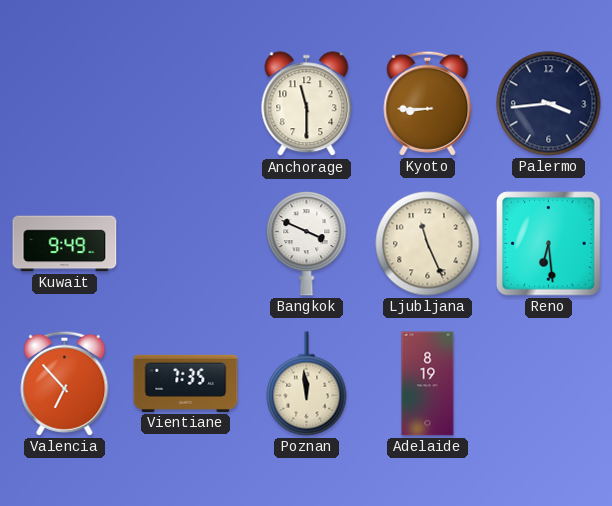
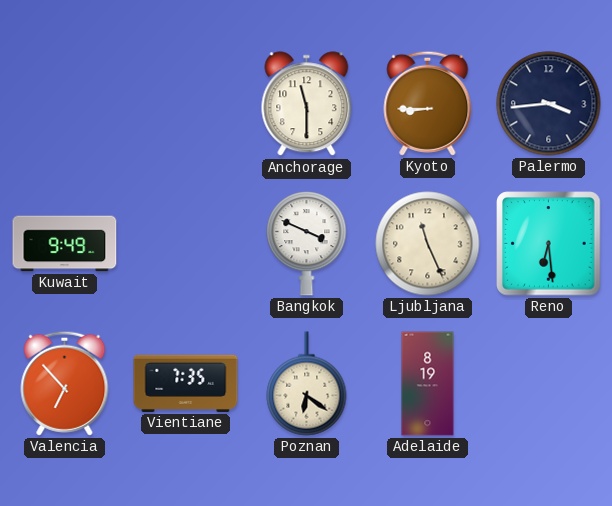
Poznan: 11:59 -> 6:21
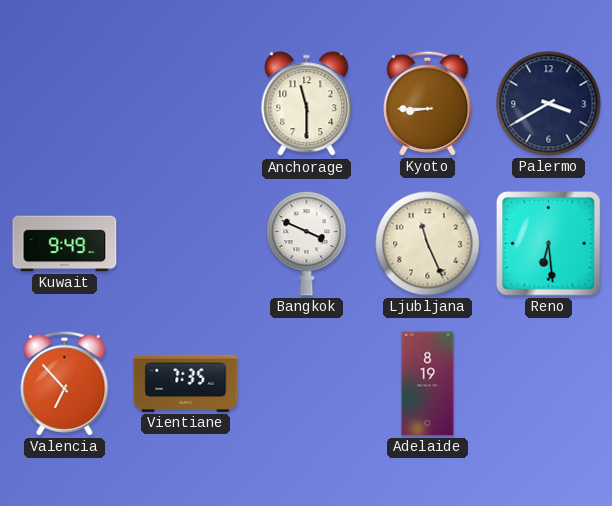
Palermo: 3:44 -> 3:40
Poznan: 6:21 -> none
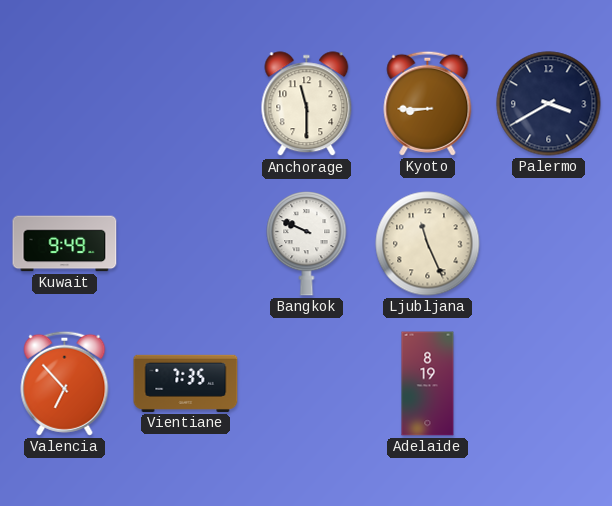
Bangkok: 3:49 -> 9:49
Reno: 6:29 -> none
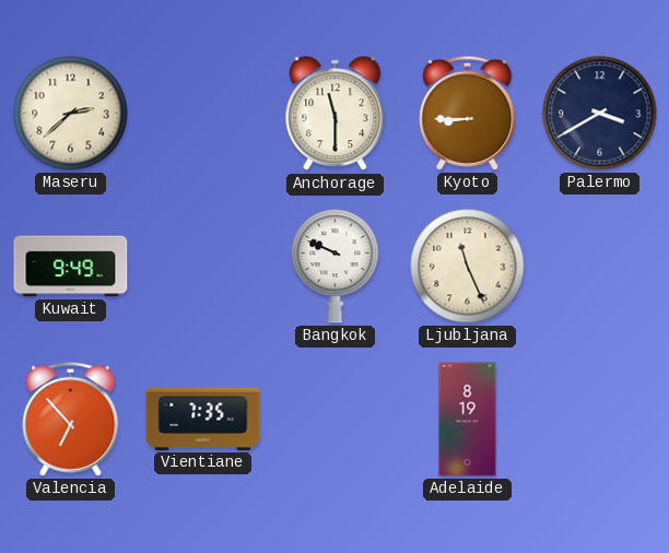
Maseru: none -> 2:38
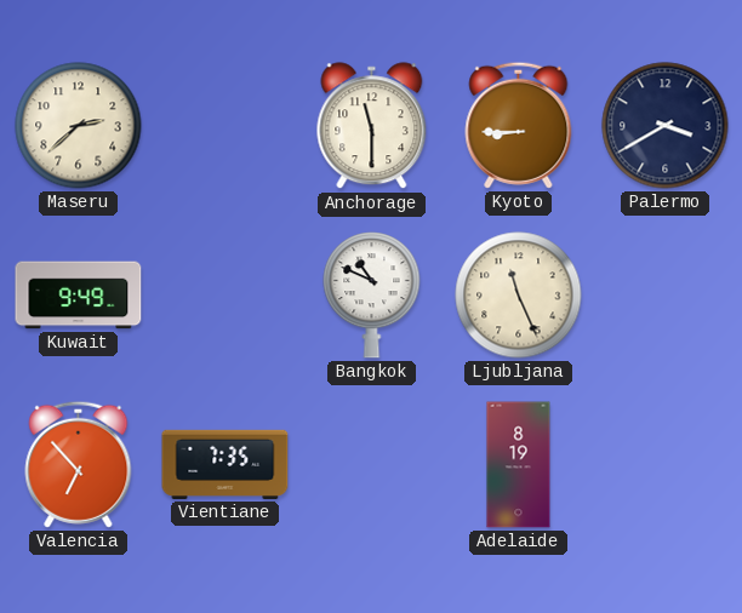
Bangkok: 9:49 -> 10:49
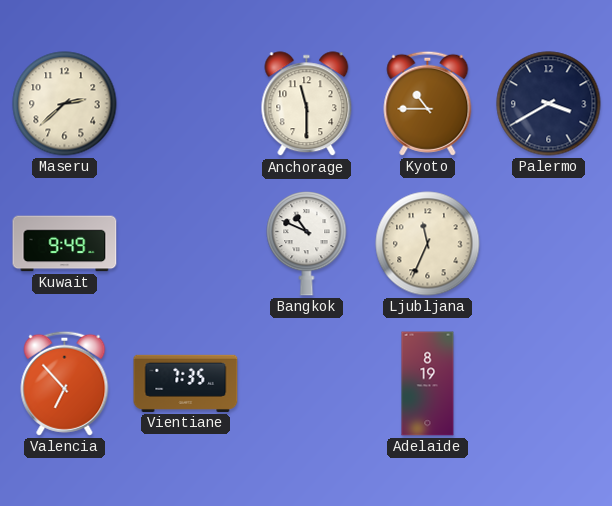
Kyoto: 8:45 -> 10:45
Ljubljana: 11:26 -> 11:34
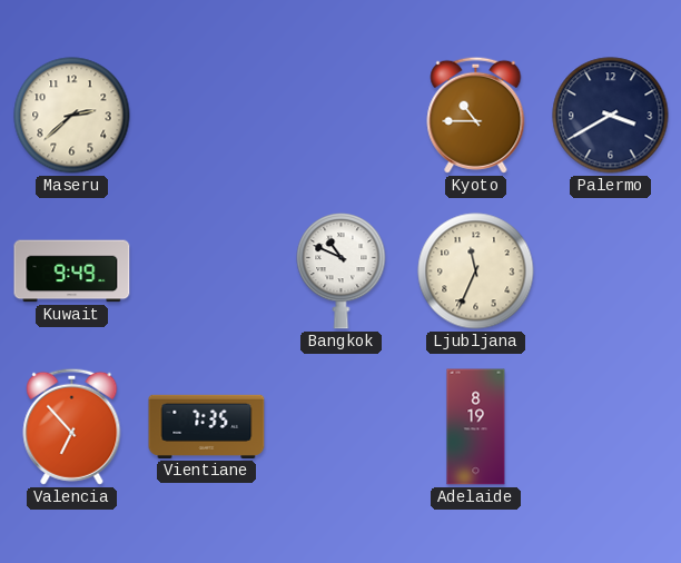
Anchorage: 11:30 -> none
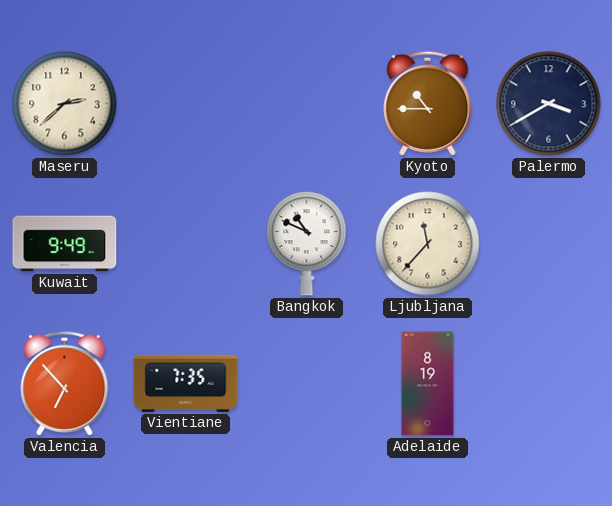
Ljubljana: 11:34 -> 11:37
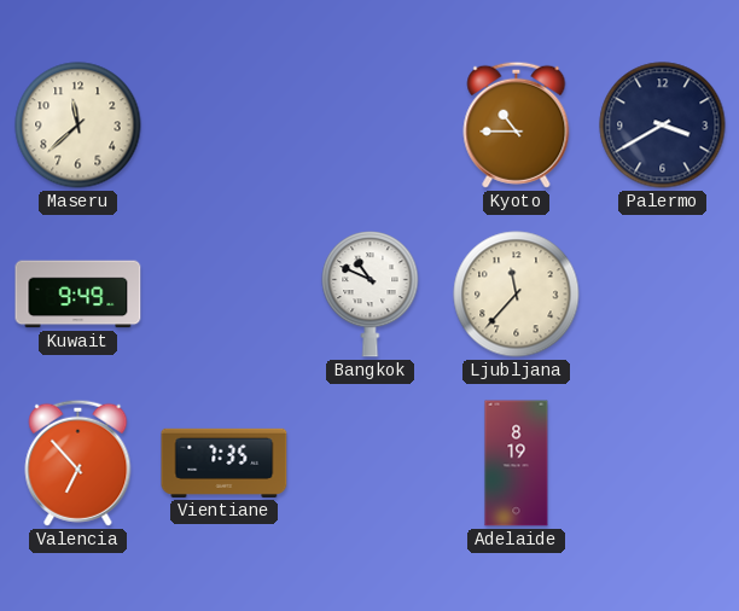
Maseru: 2:38 -> 11:38
